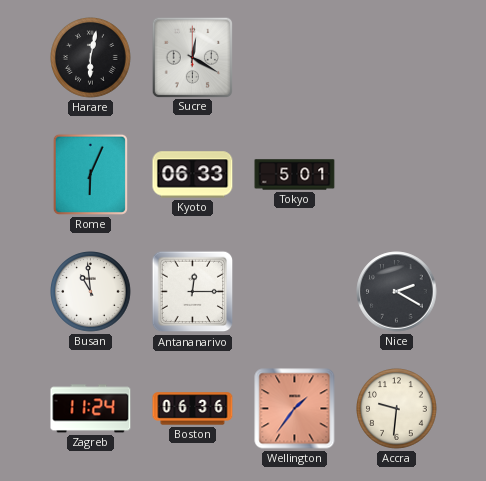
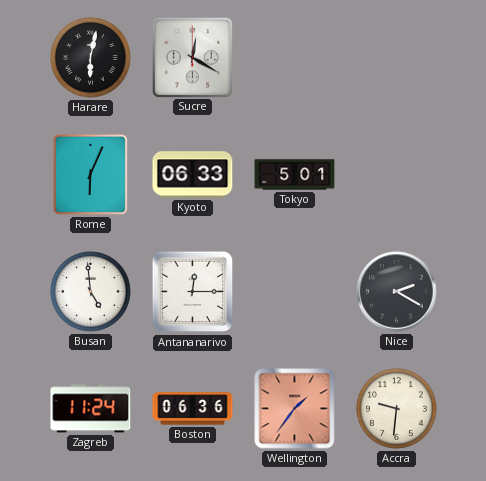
Busan: 10:59 -> 4:59
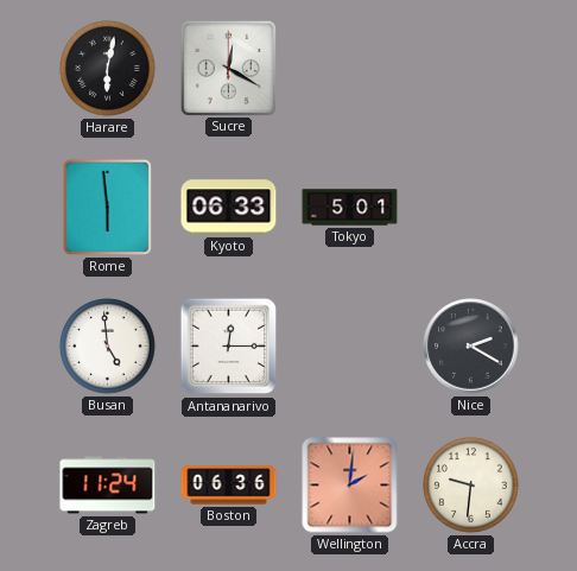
Rome: 6:04 -> 5:59
Wellington: 1:36 -> 2:01
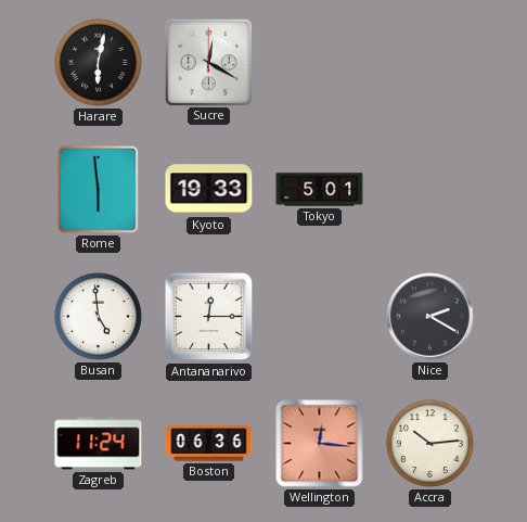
Kyoto: 06:33 -> 19:33
Wellington: 2:01 -> 12:16
Accra: 9:31 -> 10:14
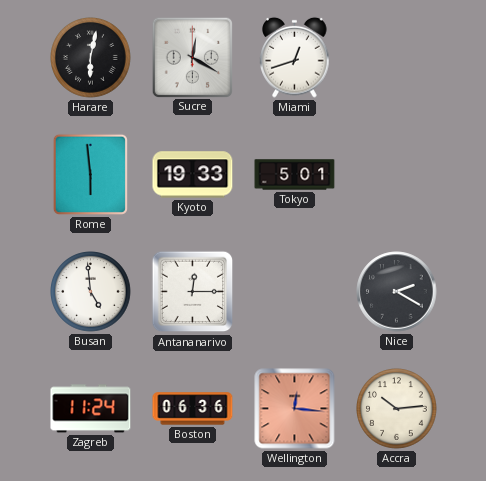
Miami: none -> 12:42
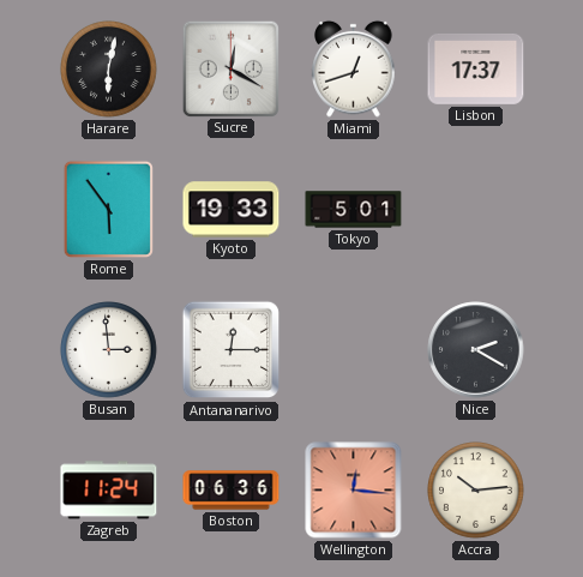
Lisbon: none -> 17:37
Rome: 5:59 -> 5:54
Busan: 4:59 -> 2:59
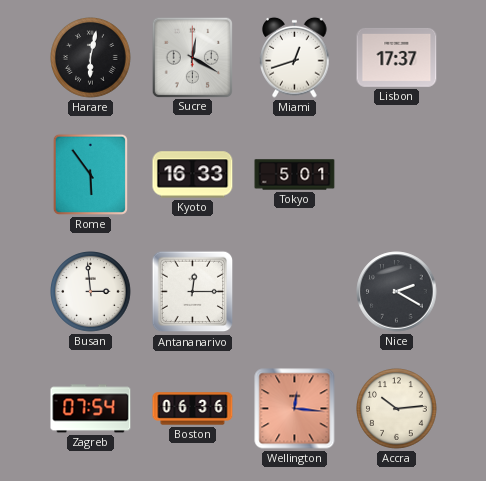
Kyoto: 19:33 -> 16:33
Zagreb: 11:24 -> 07:54
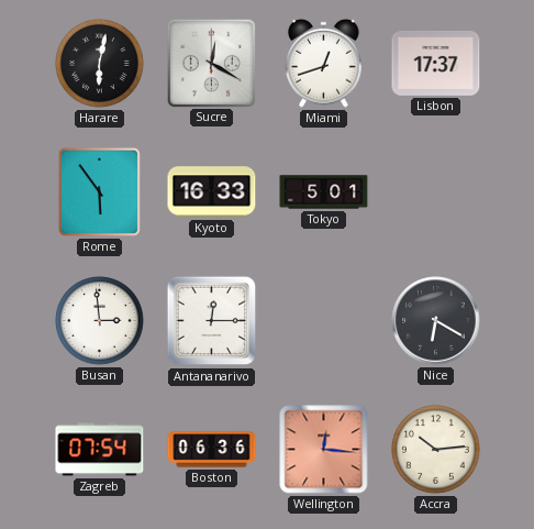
Nice: 2:20 -> 6:20
